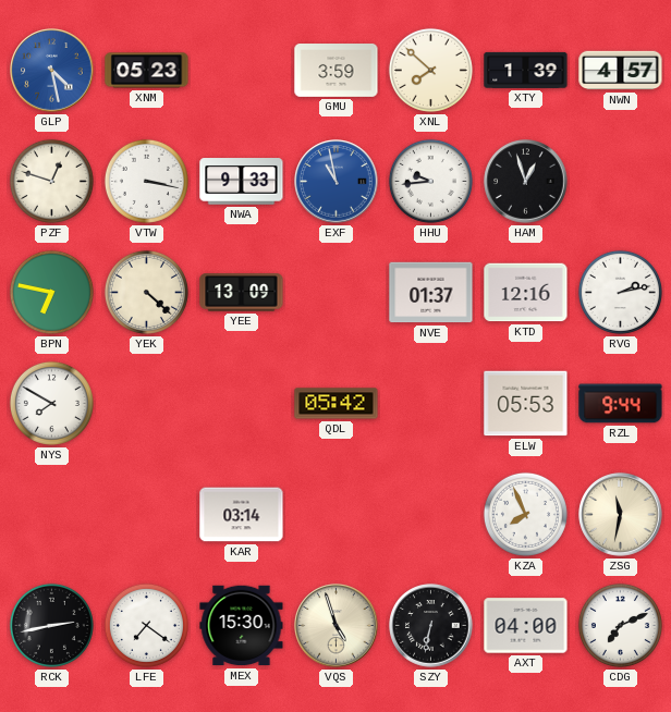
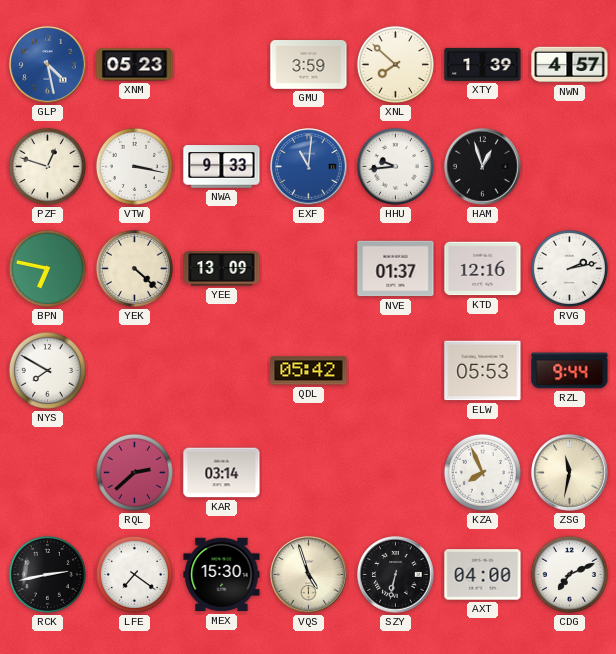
EXF: 10:58 -> 11:01
RQL: none -> 2:38
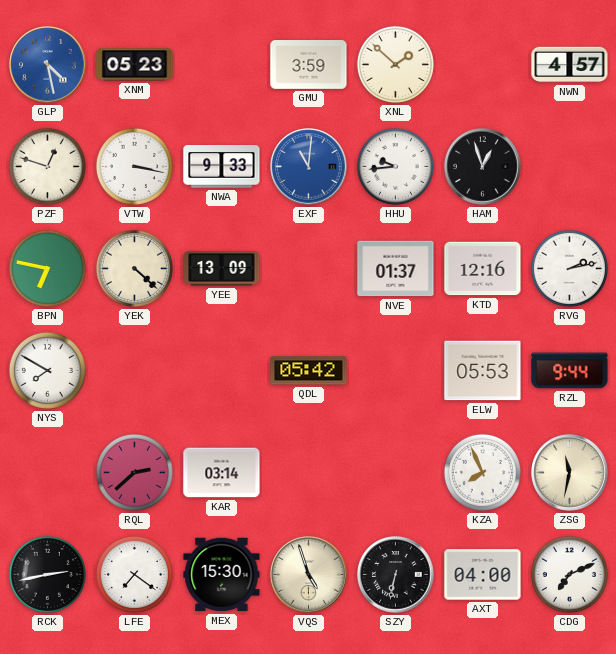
XNL: 7:52 -> 1:52
XTY: 1:39 -> none
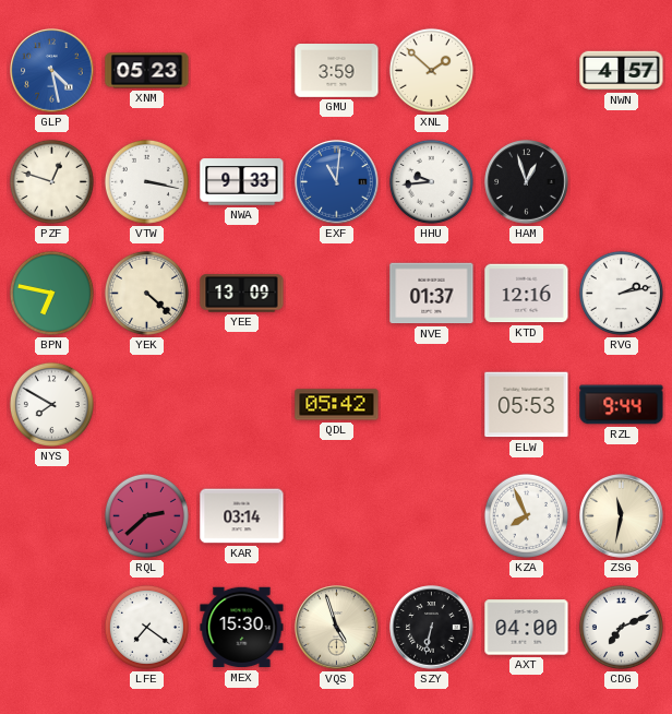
RCK: 2:43 -> none
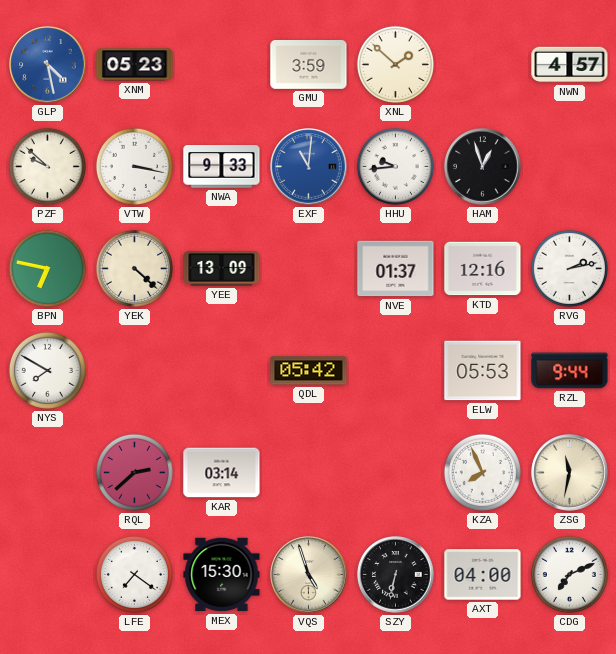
PZF: 12:48 -> 9:52
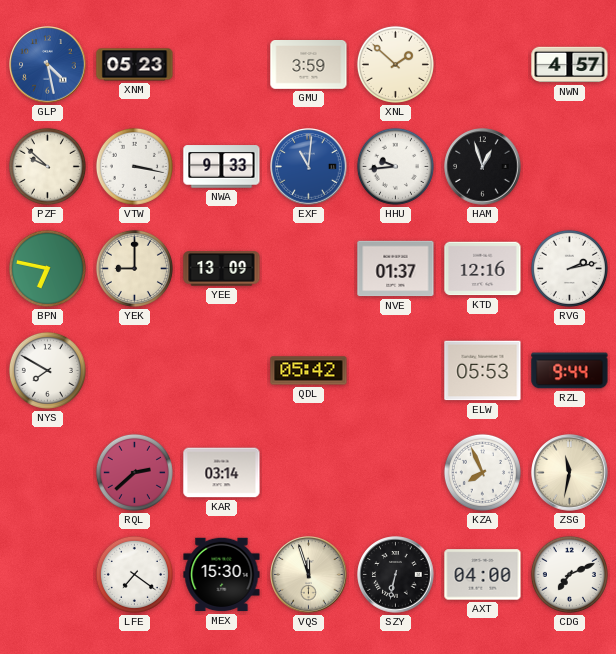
YEK: 4:22 -> 9:00
VQS: 4:57 -> 11:57
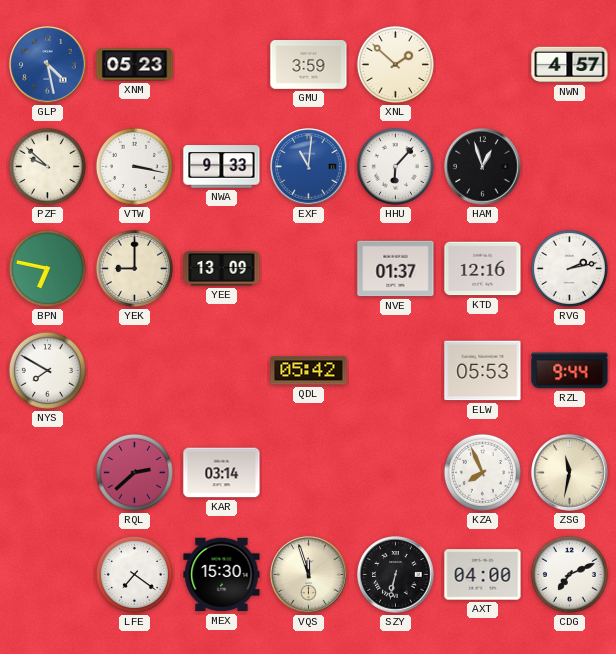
HHU: 9:44 -> 6:07
